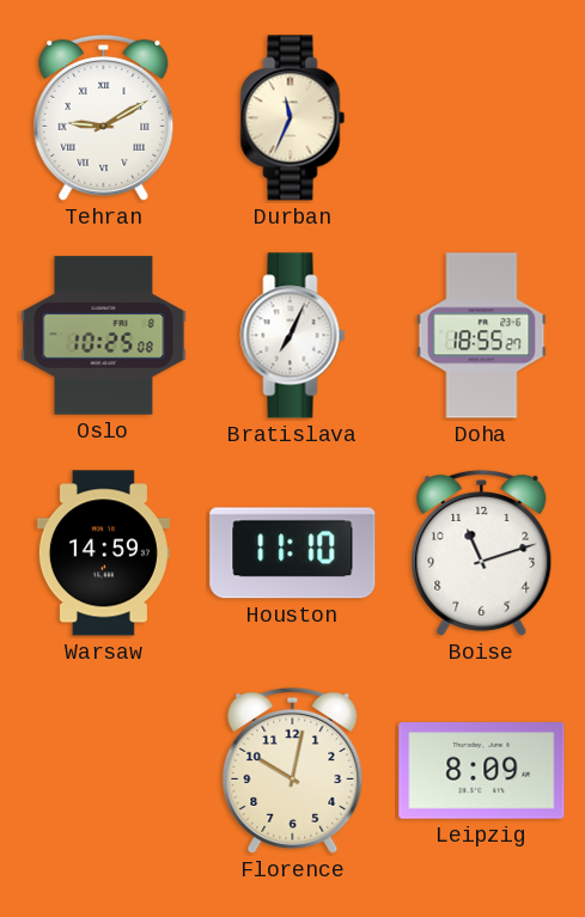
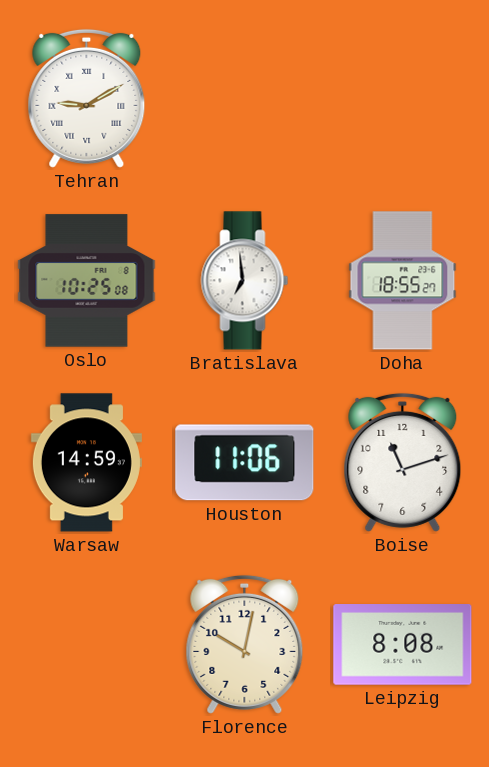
Durban: 11:34 -> none
Bratislava: 7:04 -> 6:59
Houston: 11:10 -> 11:06
Leipzig: 8:09 -> 8:08
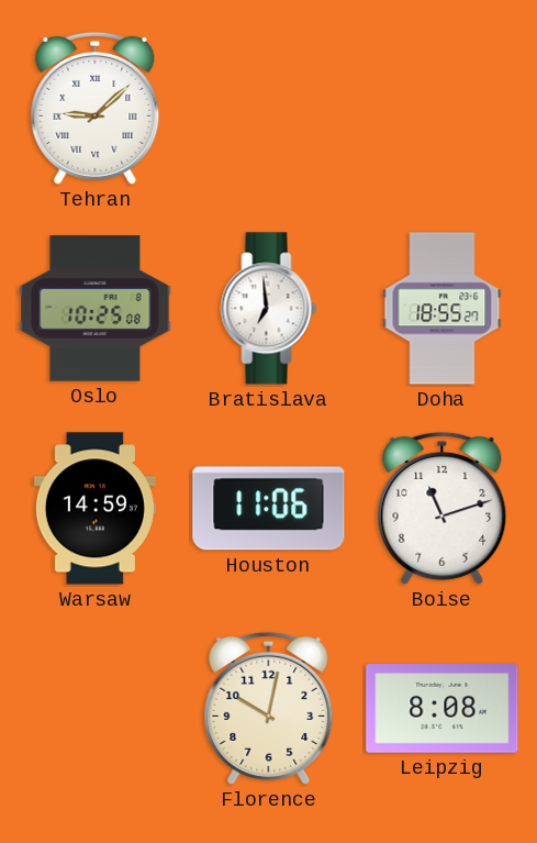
Tehran: 9:10 -> 9:08
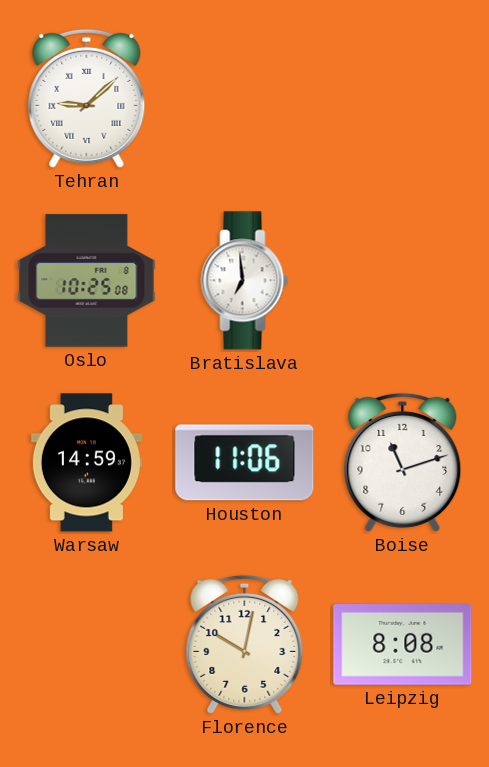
Doha: 18:55 -> none
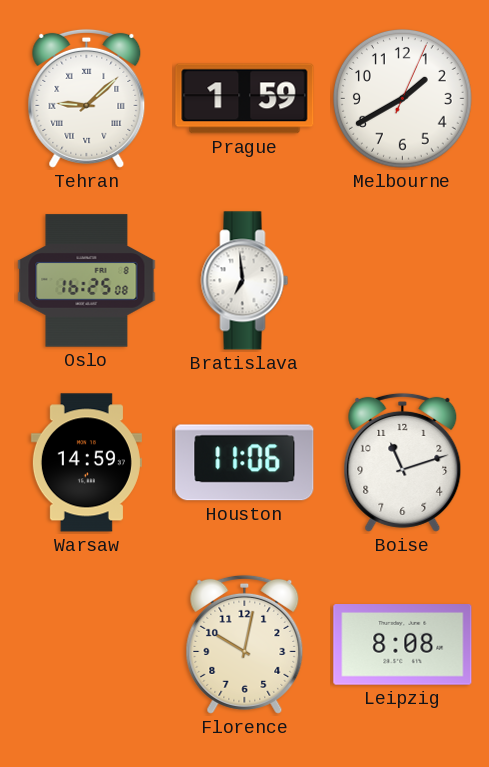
Prague: none -> 1:59
Melbourne: none -> 1:40
Oslo: 10:25 -> 16:25
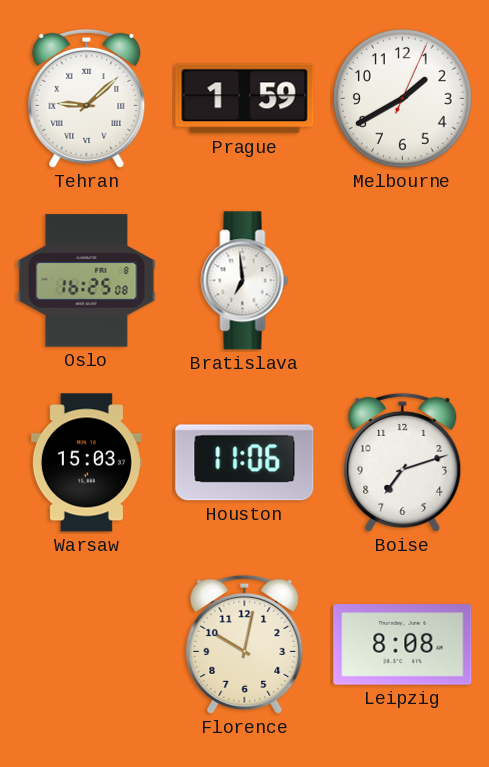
Warsaw: 14:59 -> 15:03
Boise: 11:12 -> 7:12
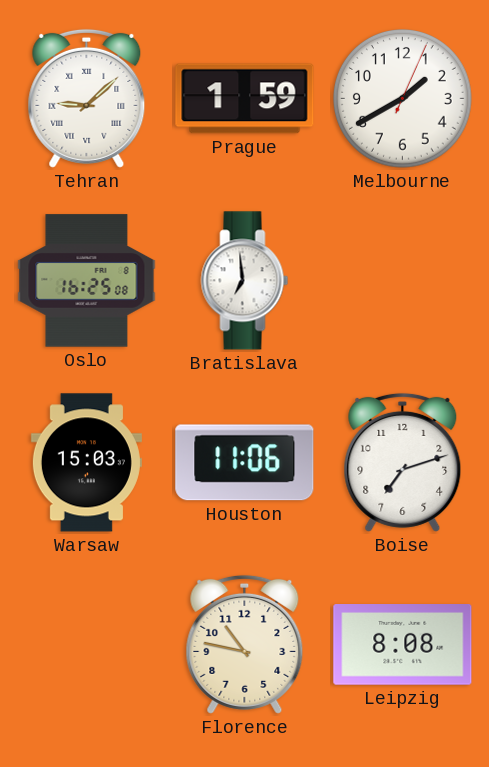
Florence: 10:02 -> 10:47
